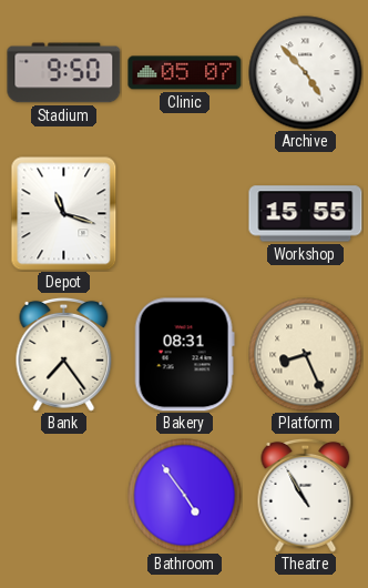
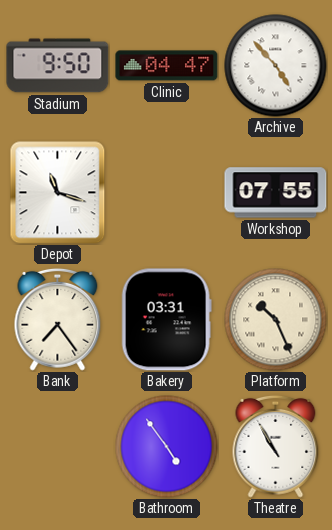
Clinic: 05:07 -> 04:47
Workshop: 15:55 -> 07:55
Bakery: 08:31 -> 03:31
Platform: 8:26 -> 10:26
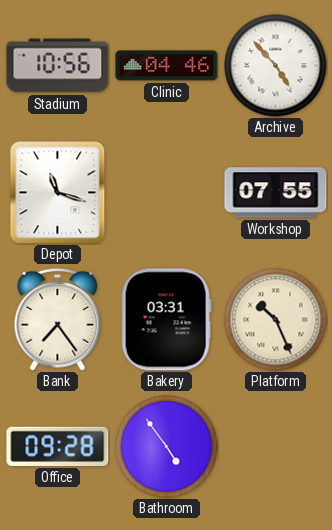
Stadium: 9:50 -> 10:56
Clinic: 04:47 -> 04:46
Office: none -> 09:28
Theatre: 10:55 -> none
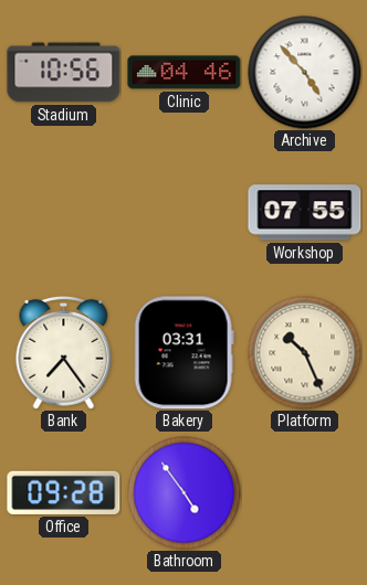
Depot: 11:18 -> none
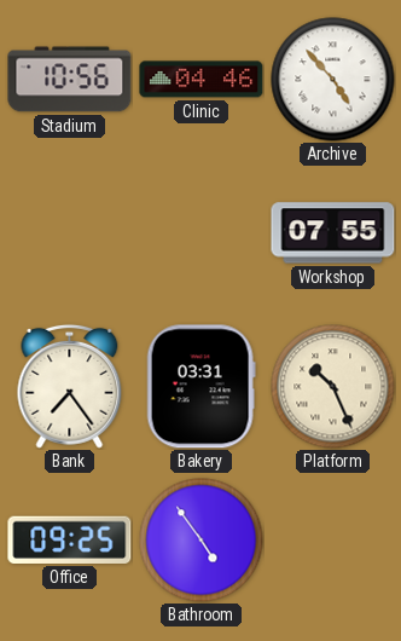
Office: 09:28 -> 09:25
